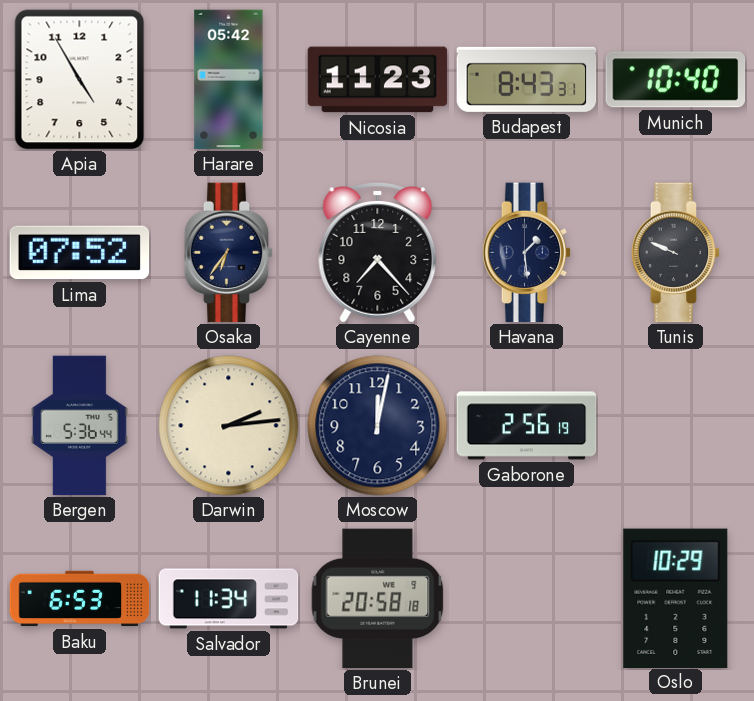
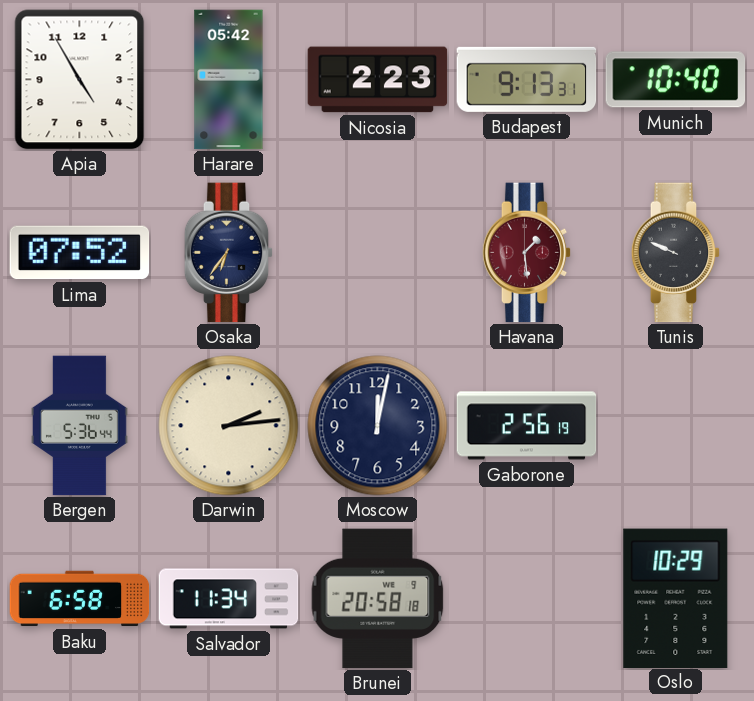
Nicosia: 11:23 -> 2:23
Budapest: 8:43 -> 9:13
Cayenne: 7:23 -> none
Havana dial: navy -> burgundy
Baku: 6:53 -> 6:58
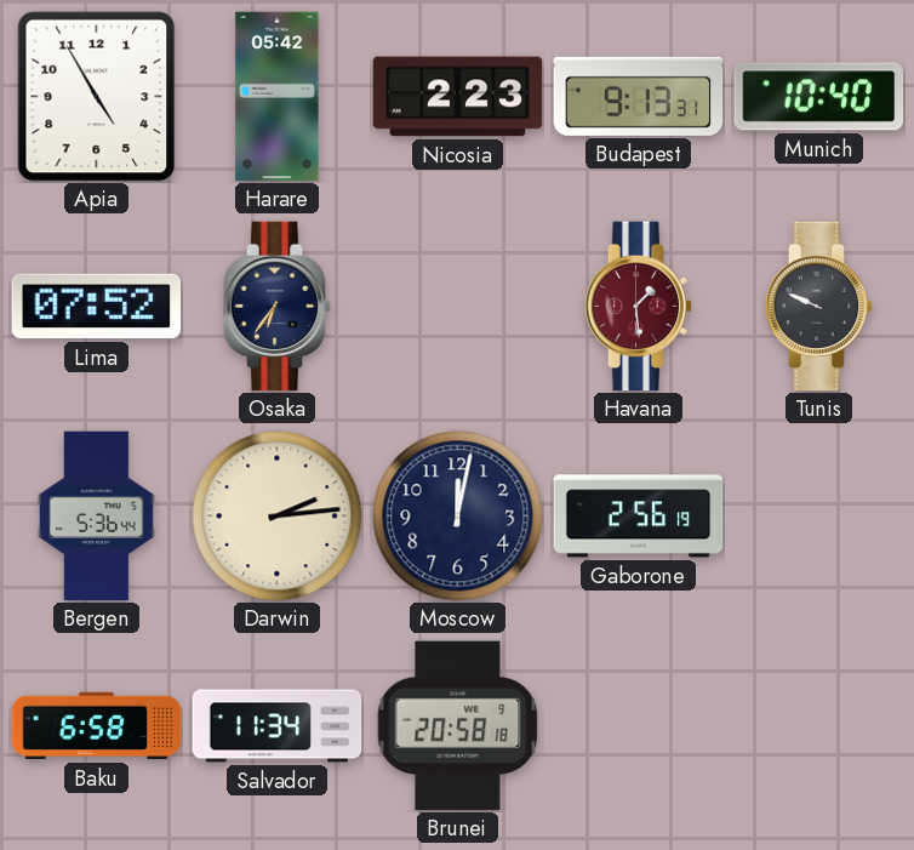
Oslo: 10:29 -> none
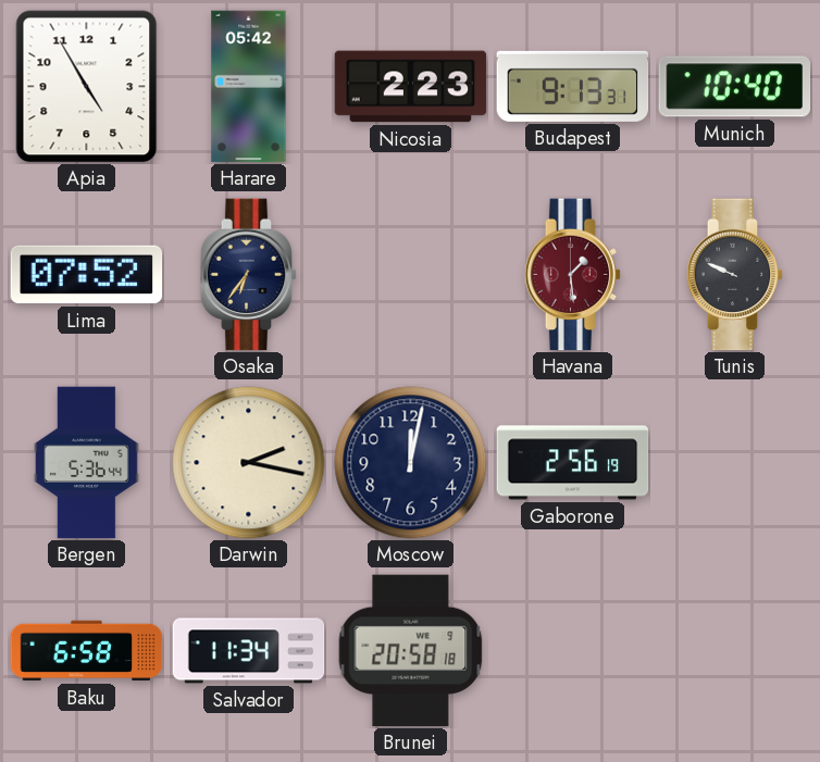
Darwin: 2:14 -> 2:17
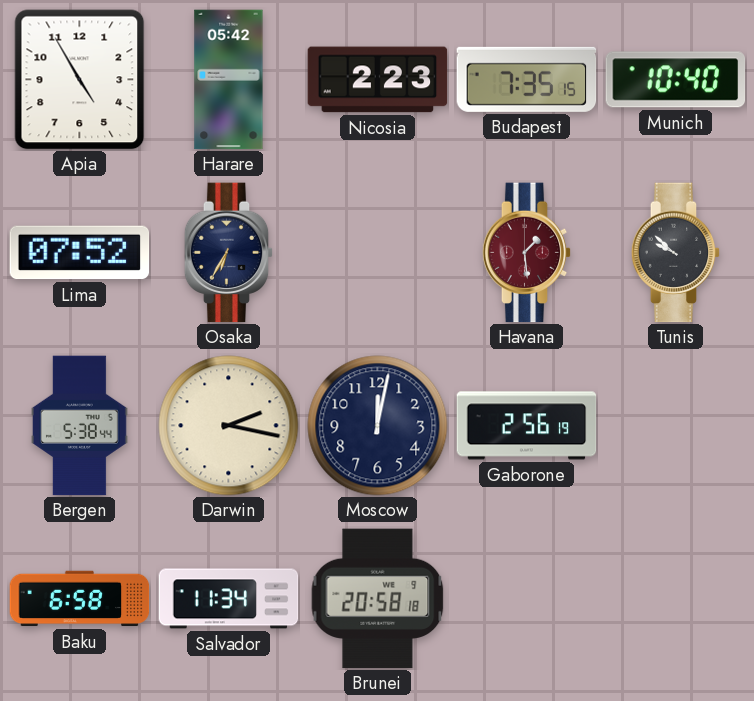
Budapest: 9:13 -> 7:35
Osaka: 6:36 -> 6:35
Tunis: 9:49 -> 9:52
Bergen: 5:36 -> 5:38
